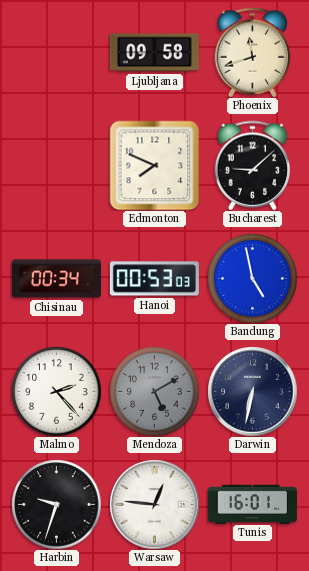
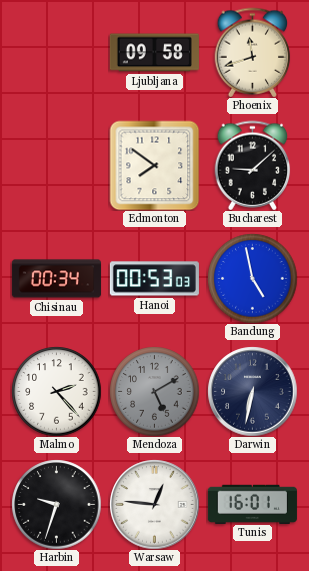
Edmonton: 7:49 -> 7:51
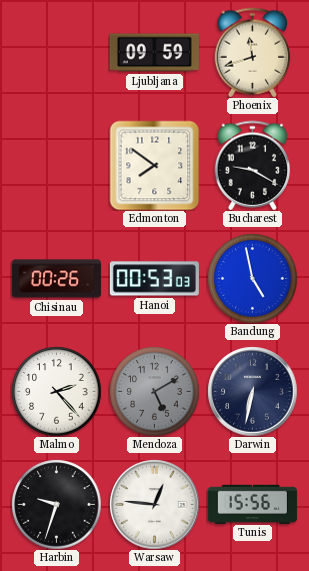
Ljubljana: 09:58 -> 09:59
Bucharest: 9:08 -> 9:20
Chisinau: 00:34 -> 00:26
Tunis: 16:01 -> 15:56
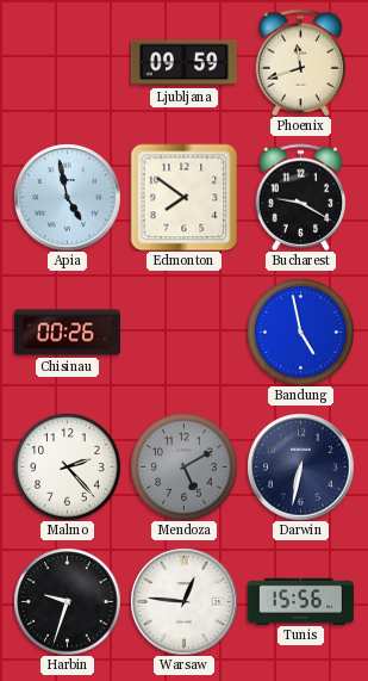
Apia: none -> 4:58
Hanoi: 00:53 -> none
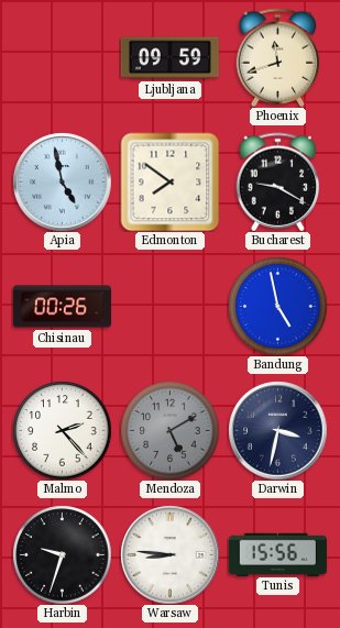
Darwin: 6:32 -> 3:32
Warsaw: 12:46 -> 8:46
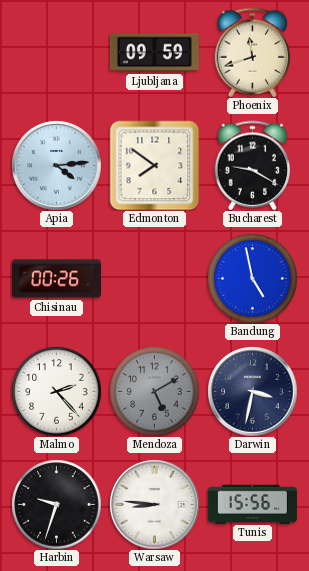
Apia: 4:58 -> 4:14
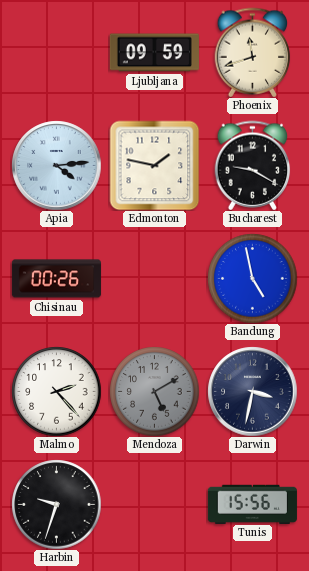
Edmonton: 7:51 -> 1:47
Warsaw: 8:46 -> none
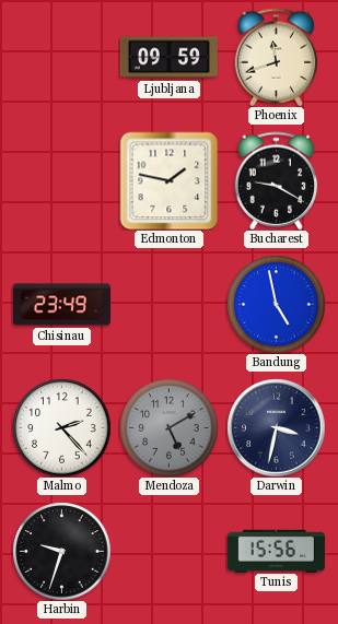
Apia: 4:14 -> none
Chisinau: 00:26 -> 23:49
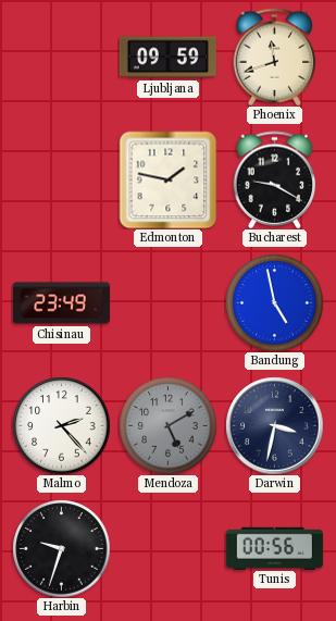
Tunis: 15:56 -> 00:56
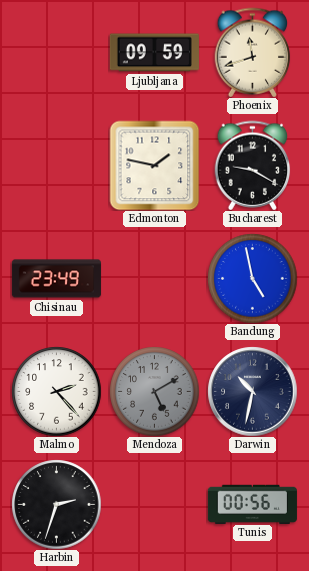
Darwin: 3:32 -> 10:32
Harbin: 9:33 -> 2:33
